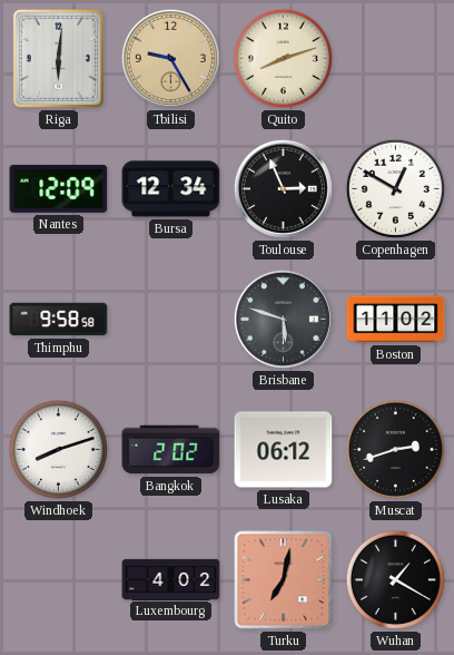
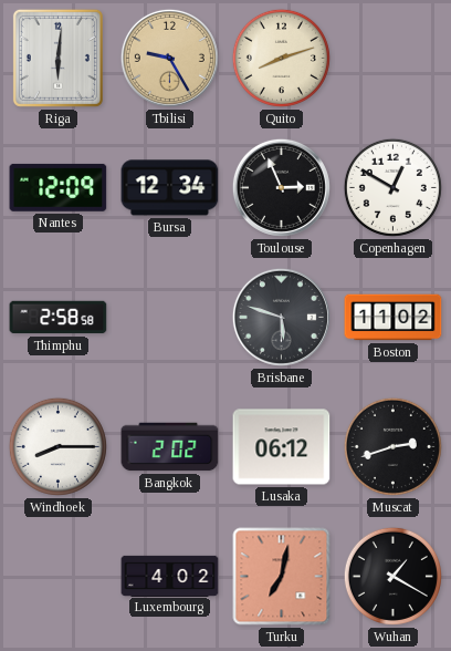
Thimphu: 9:58 -> 2:58
Windhoek: 8:12 -> 8:15
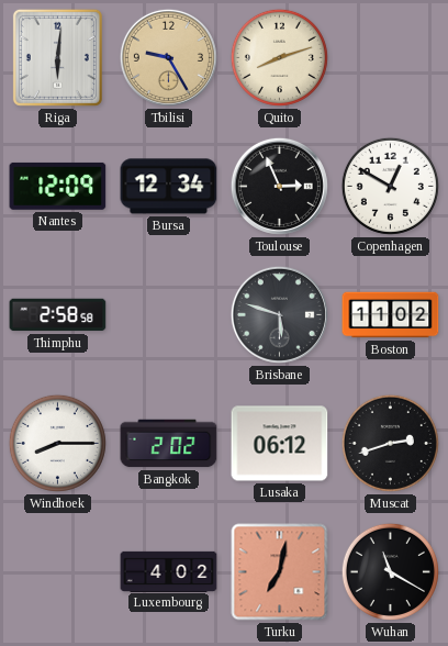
Wuhan: 1:20 -> 11:20
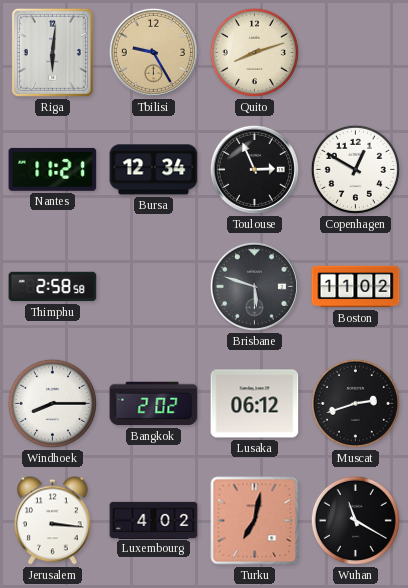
Nantes: 12:09 -> 11:21
Jerusalem: none -> 3:16
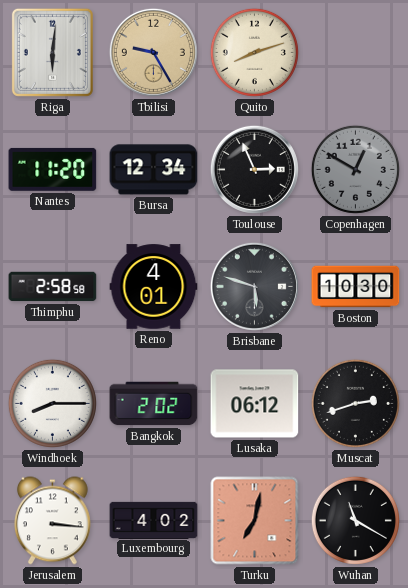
Nantes: 11:21 -> 11:20
Copenhagen dial: white -> grey
Reno: none -> 4:01
Boston: 11:02 -> 10:30
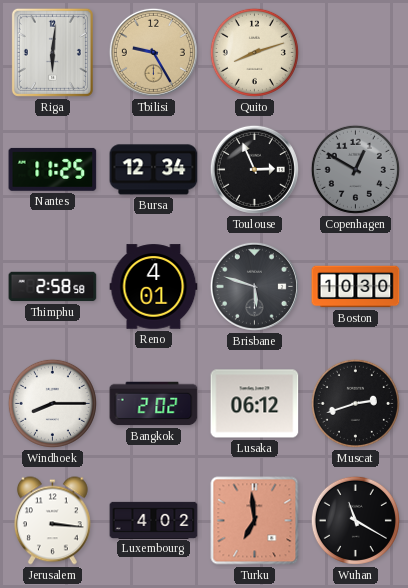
Nantes: 11:20 -> 11:25
Turku: 7:02 -> 6:59
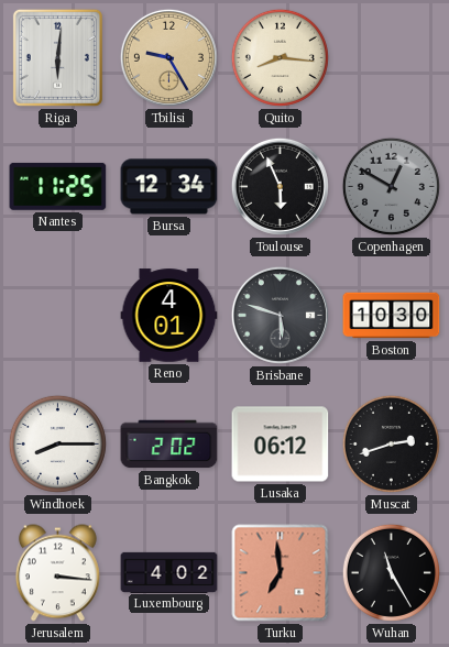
Quito: 8:12 -> 8:16
Toulouse: 2:56 -> 5:56
Thimphu: 2:58 -> none
Wuhan: 11:20 -> 11:25
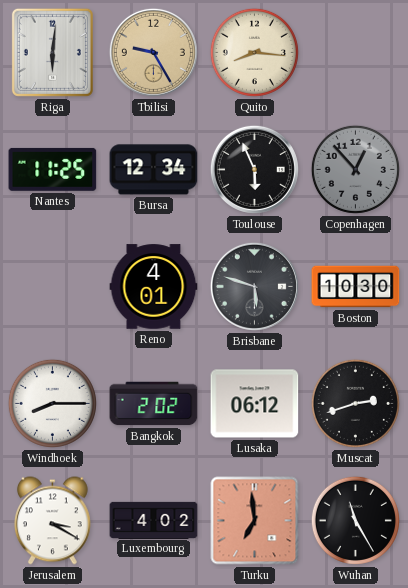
Copenhagen: 12:50 -> 12:53
Jerusalem: 3:16 -> 3:20
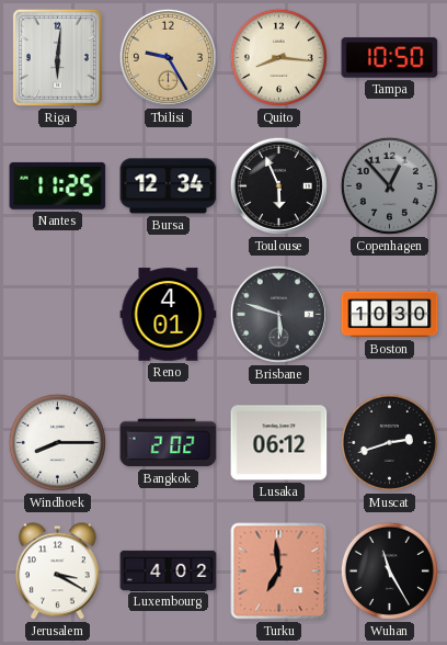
Tampa: none -> 10:50
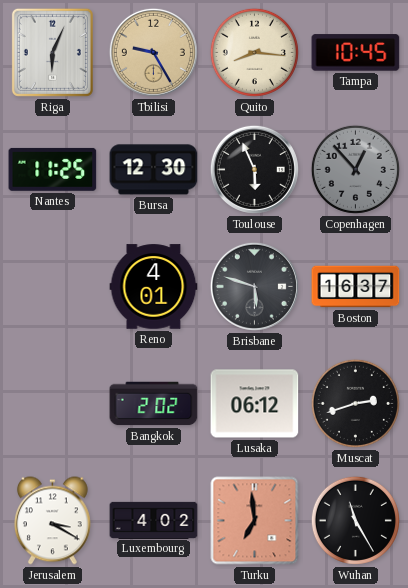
Riga: 6:01 -> 6:04
Tampa: 10:50 -> 10:45
Bursa: 12:34 -> 12:30
Boston: 10:30 -> 16:37
Windhoek: 8:15 -> none
